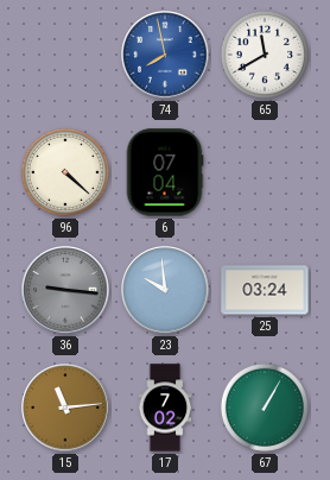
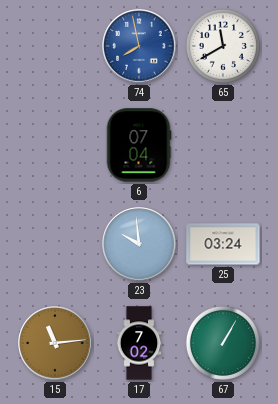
96: 4:22 -> none
36: 9:16 -> none
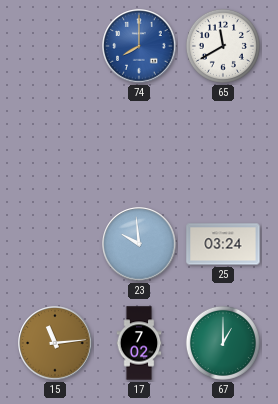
74: 7:58 -> 8:00
6: 07:04 -> none
67: 1:05 -> 1:00
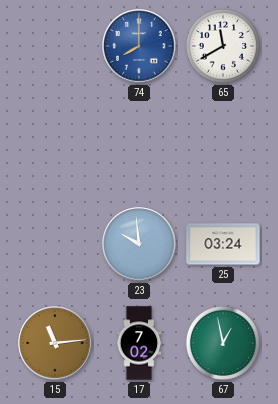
67: 1:00 -> 12:58
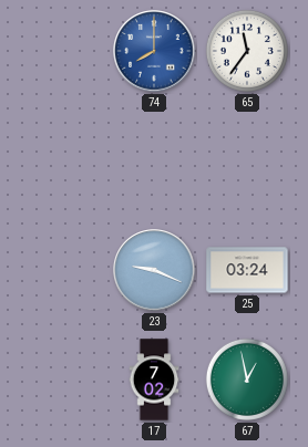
65: 11:40 -> 11:36
23: 9:59 -> 9:19
15: 11:14 -> none
